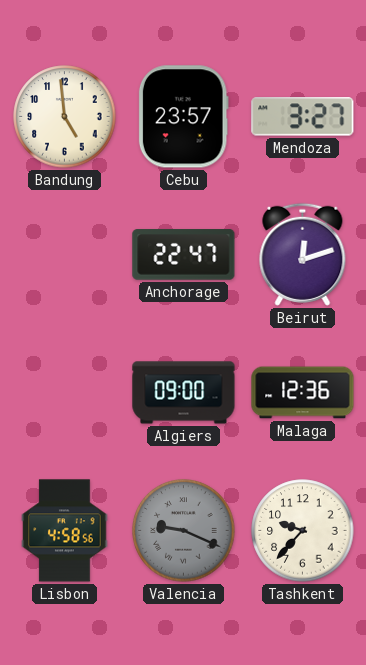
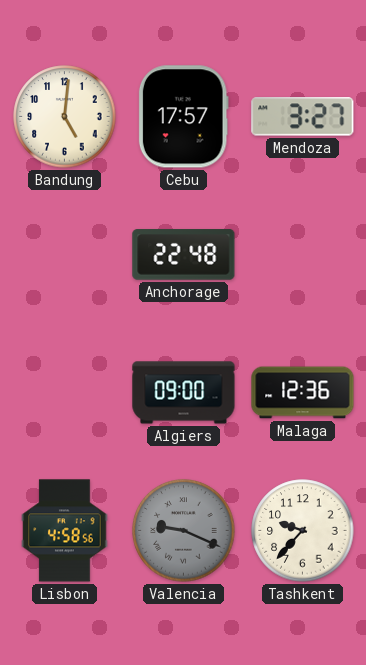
Bandung: 4:59 -> 5:01
Cebu: 23:57 -> 17:57
Anchorage: 22:47 -> 22:48
Beirut: 12:12 -> none
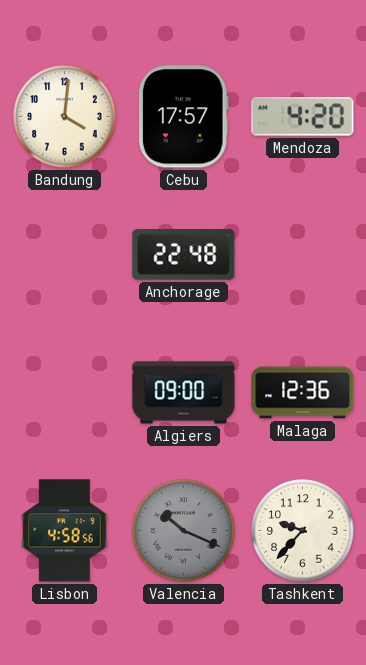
Bandung: 5:01 -> 4:01
Mendoza: 3:27 -> 4:20
Valencia: 9:19 -> 10:19
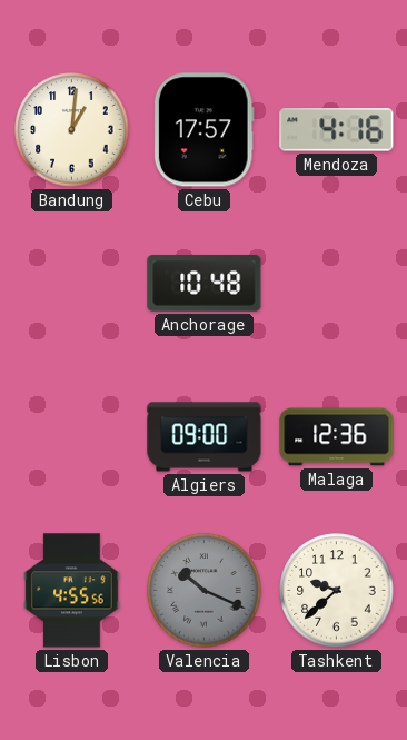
Bandung: 4:01 -> 1:01
Mendoza: 4:20 -> 4:16
Anchorage: 22:48 -> 10:48
Lisbon: 4:58 -> 4:55
Tashkent: 9:37 -> 9:38
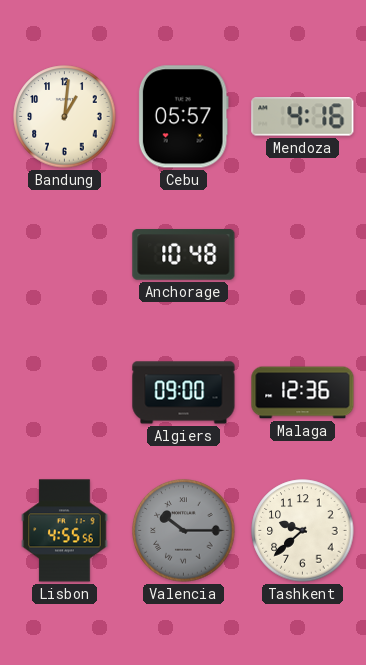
Cebu: 17:57 -> 05:57
Valencia: 10:19 -> 10:15
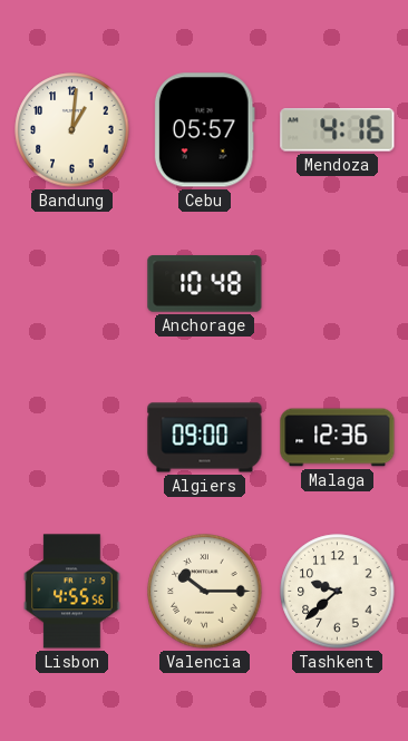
Valencia dial: grey -> cream
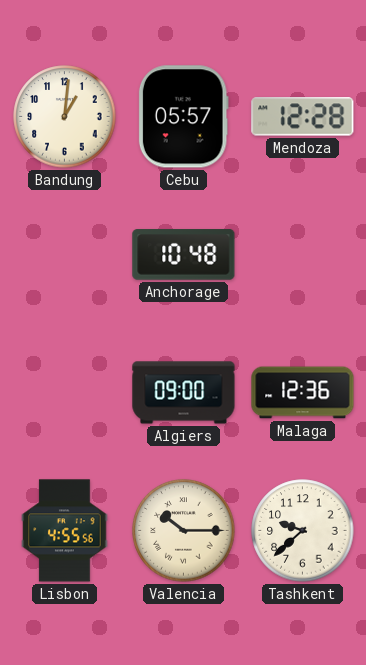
Mendoza: 4:16 -> 12:28
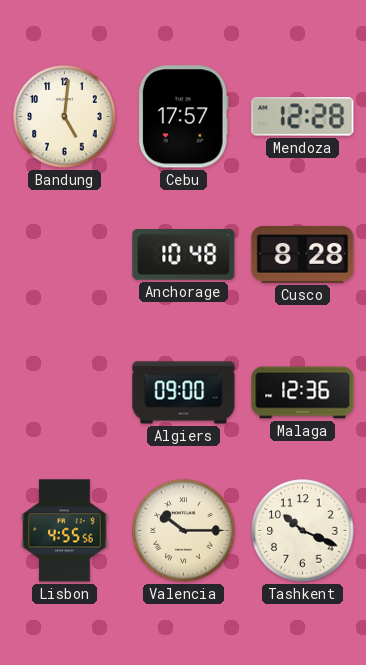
Bandung: 1:01 -> 5:01
Cebu: 05:57 -> 17:57
Cusco: none -> 8:28
Tashkent: 9:38 -> 10:19
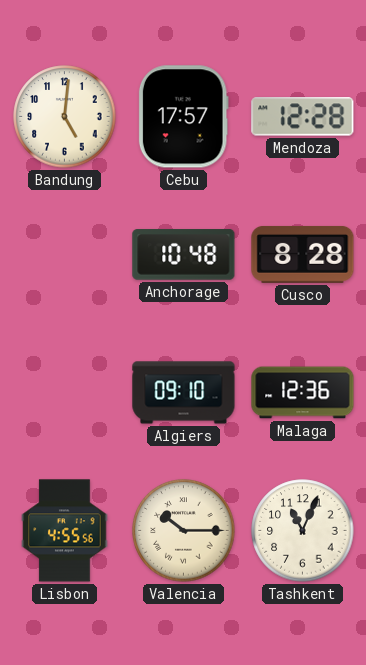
Algiers: 09:00 -> 09:10
Tashkent: 10:19 -> 11:04
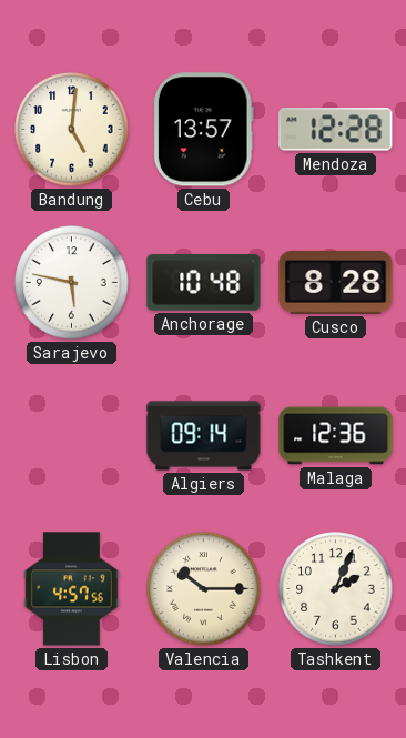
Cebu: 17:57 -> 13:57
Sarajevo: none -> 5:47
Algiers: 09:10 -> 09:14
Lisbon: 4:55 -> 4:57
Tashkent: 11:04 -> 2:04
